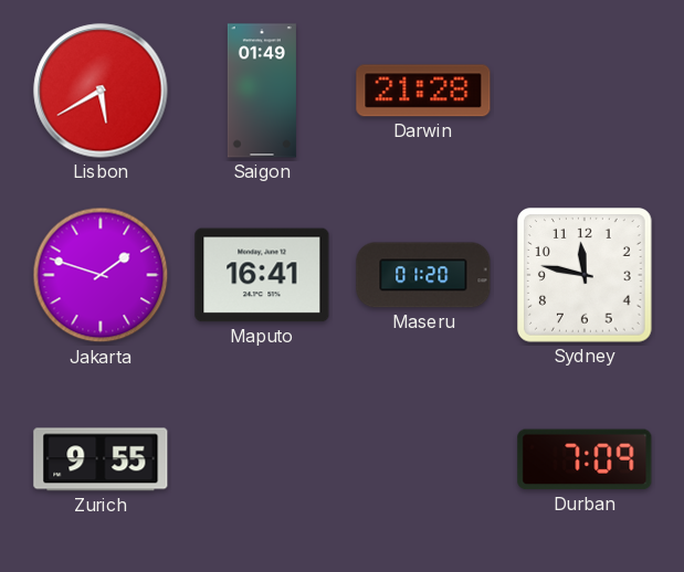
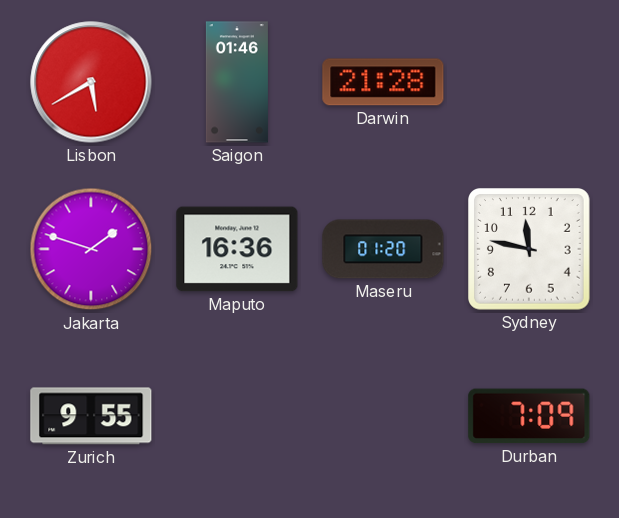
Saigon: 01:49 -> 01:46
Maputo: 16:41 -> 16:36
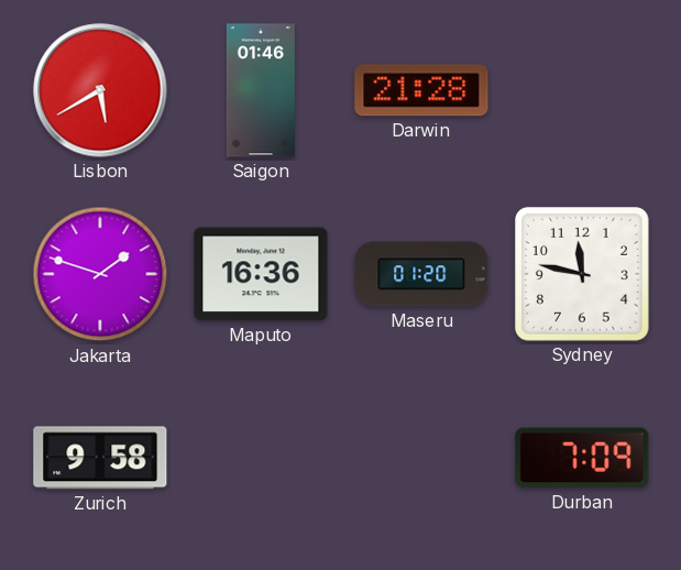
Zurich: 9:55 -> 9:58
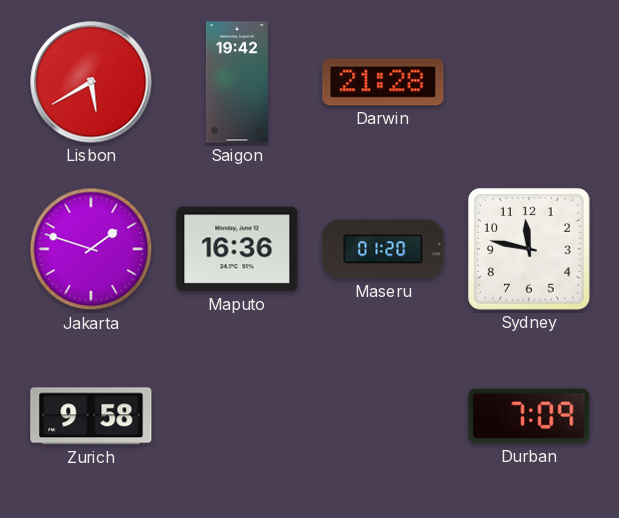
Saigon: 01:46 -> 19:42
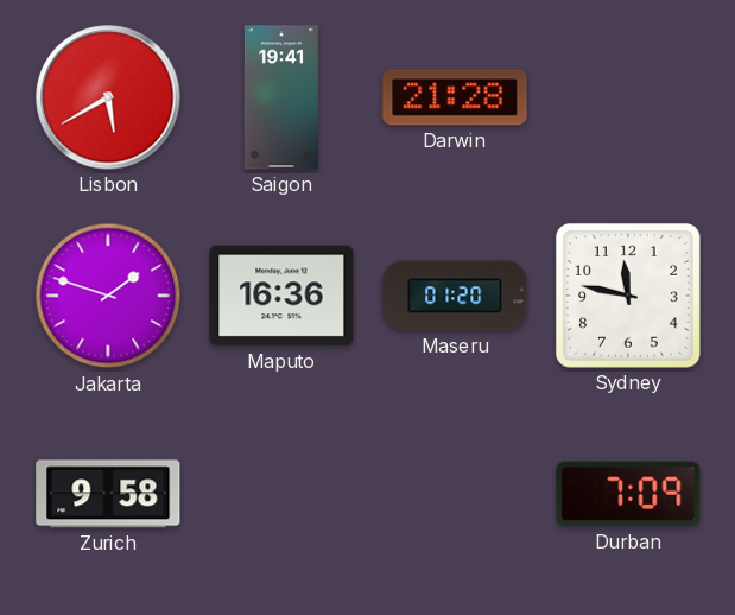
Saigon: 19:42 -> 19:41
